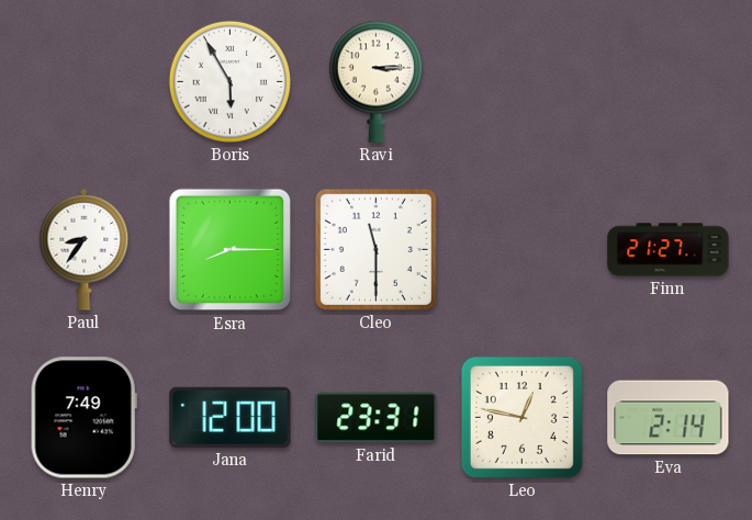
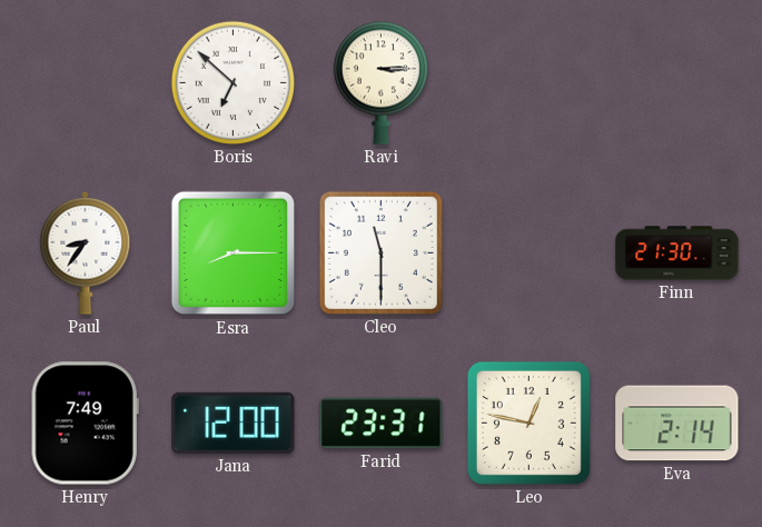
Boris: 5:55 -> 6:52
Finn: 21:27 -> 21:30
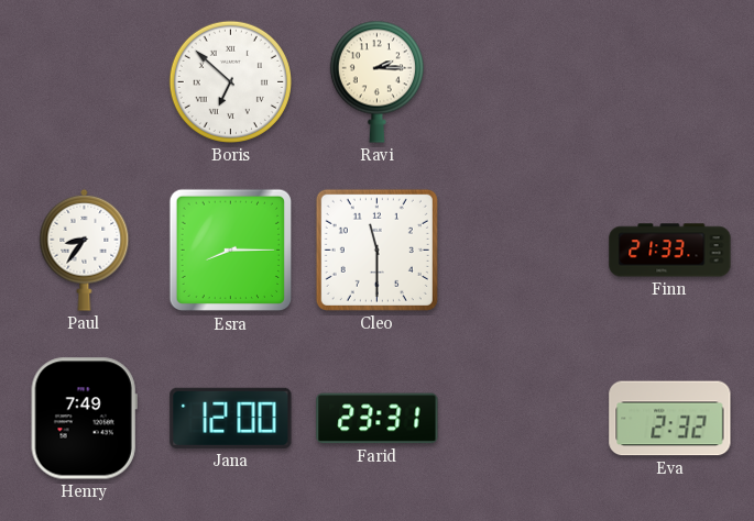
Ravi: 3:15 -> 2:15
Finn: 21:30 -> 21:33
Leo: 12:47 -> none
Eva: 2:14 -> 2:32
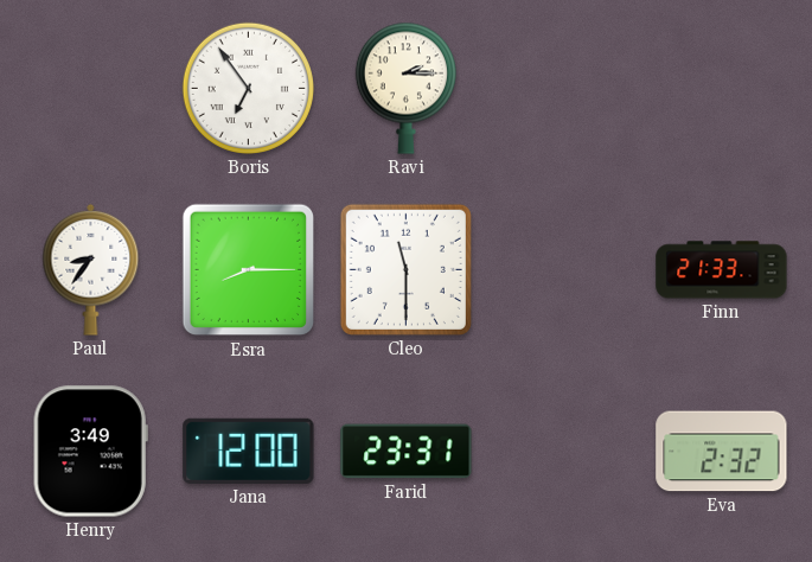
Boris: 6:52 -> 6:54
Henry: 7:49 -> 3:49
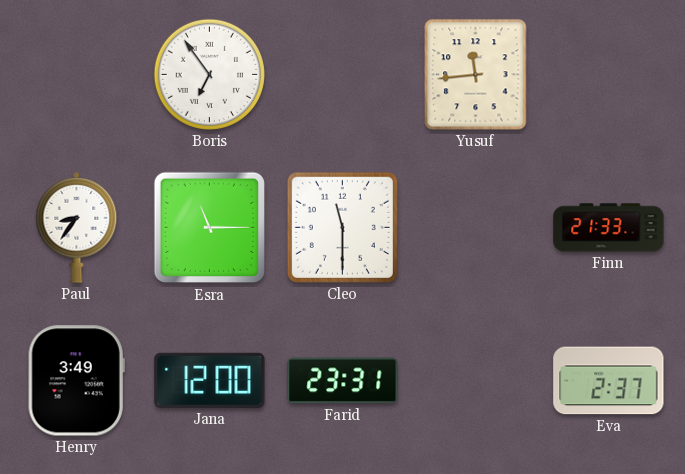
Ravi: 2:15 -> none
Yusuf: none -> 11:44
Esra: 8:15 -> 11:15
Eva: 2:32 -> 2:37
